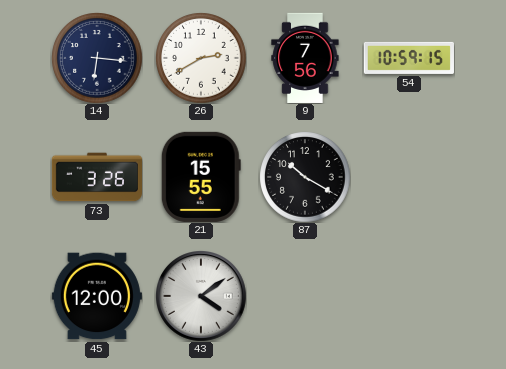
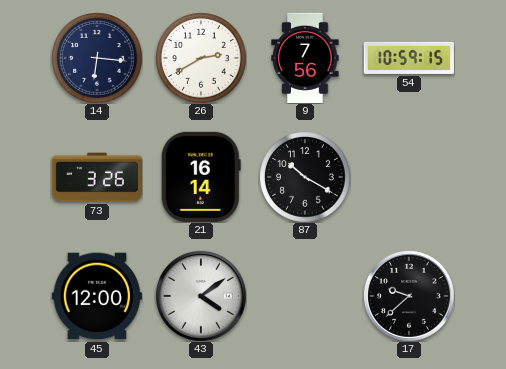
21: 15:55 -> 16:14
17: none -> 9:38
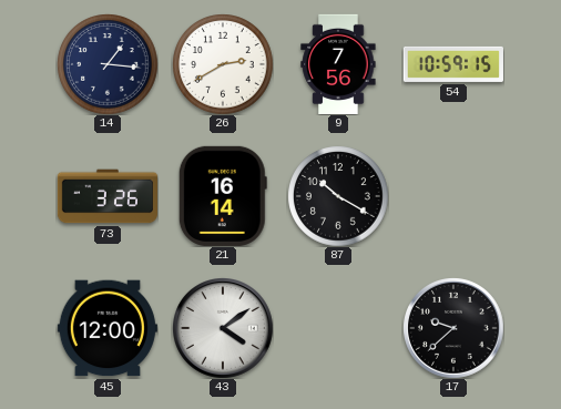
14: 6:16 -> 1:16
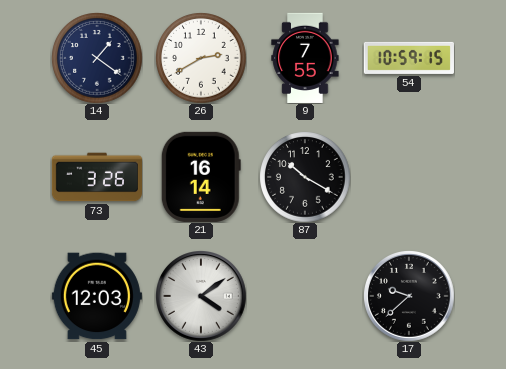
14: 1:16 -> 1:21
9: 7:56 -> 7:55
45: 12:00 -> 12:03
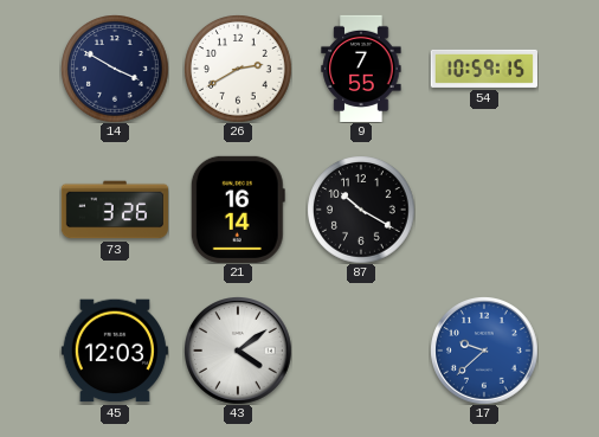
14: 1:21 -> 3:50
17 dial: black -> blue
